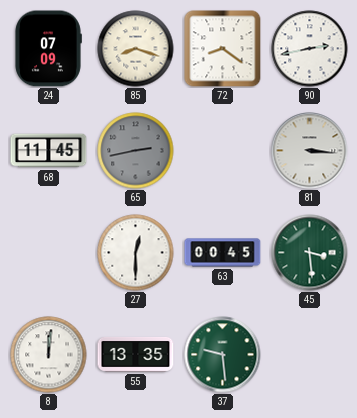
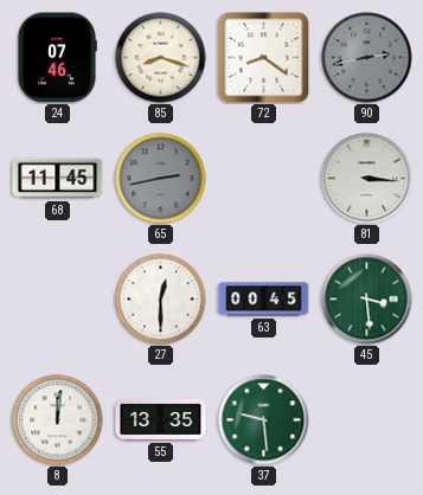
24: 07:09 -> 07:46
90 dial: white -> grey
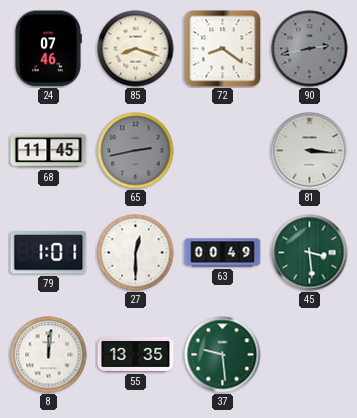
79: none -> 1:01
63: 00:45 -> 00:49
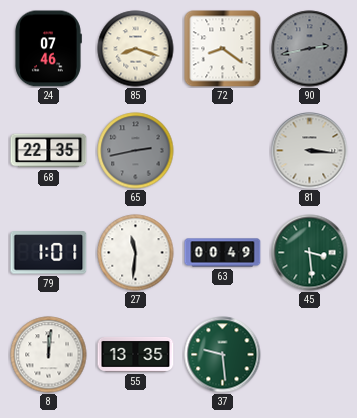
68: 11:45 -> 22:35
27: 12:30 -> 11:31
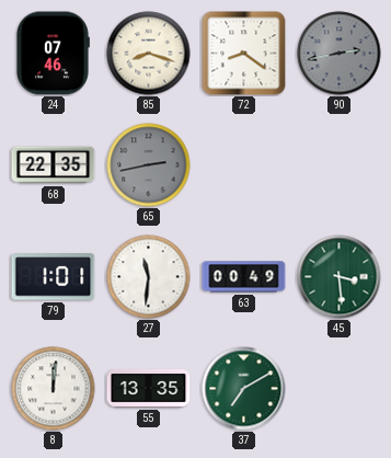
81: 3:16 -> none
37: 9:29 -> 7:10
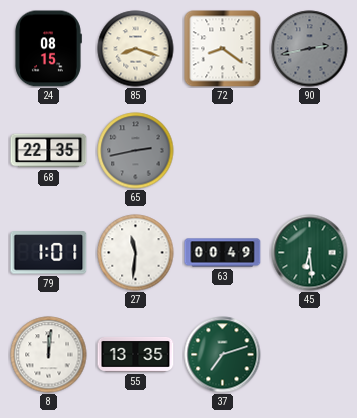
24: 07:46 -> 08:15
45: 3:29 -> 6:29
37: 7:10 -> 7:12
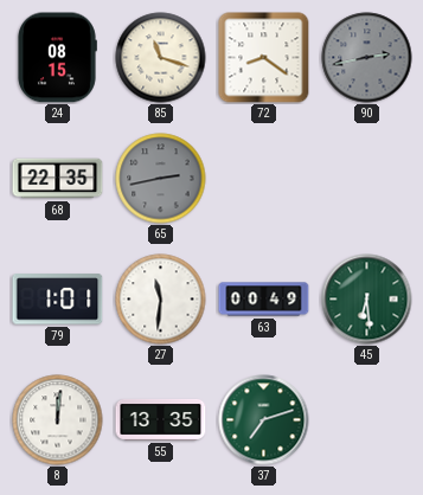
85: 8:18 -> 11:18
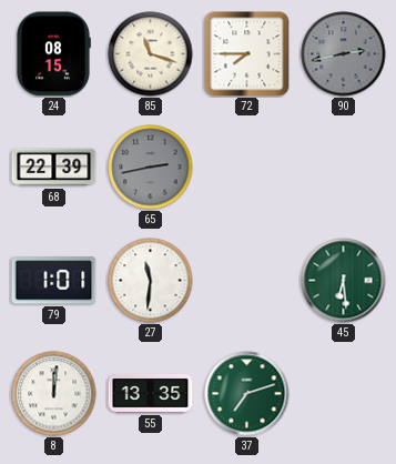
72: 8:21 -> 7:45
68: 22:35 -> 22:39
63: 00:49 -> none
